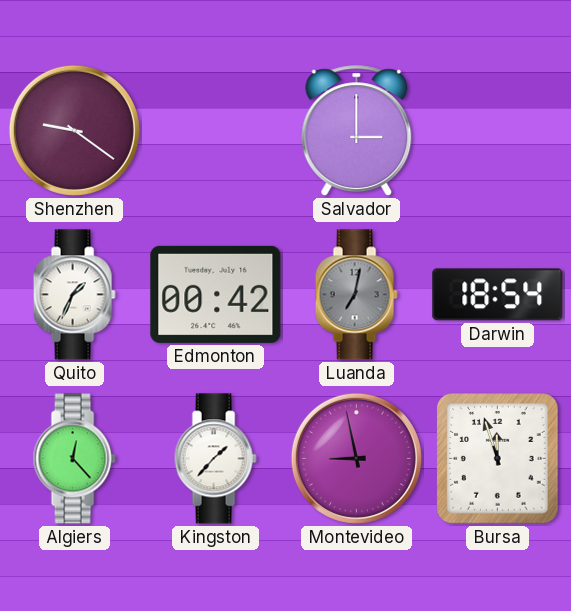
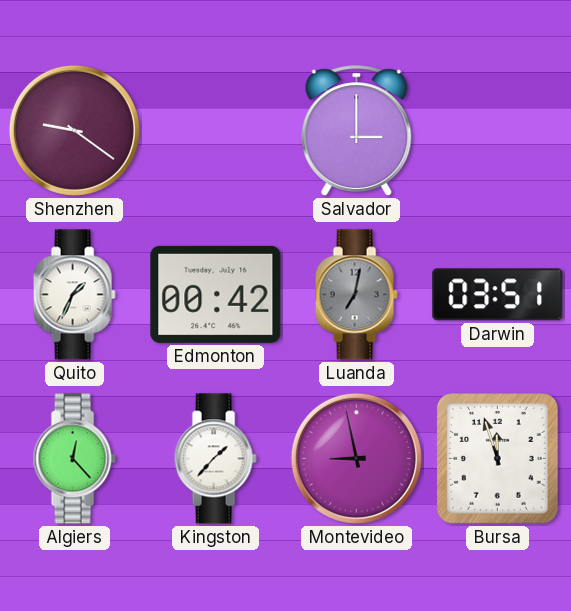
Darwin: 18:54 -> 03:51
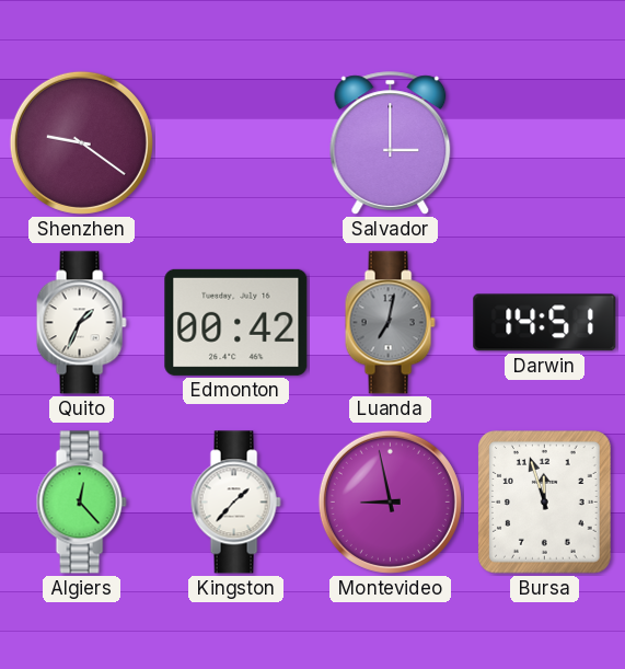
Darwin: 03:51 -> 14:51
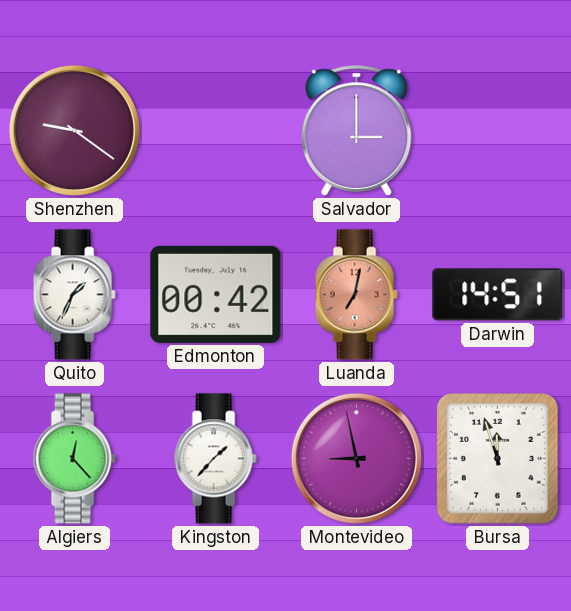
Luanda dial: grey -> salmon
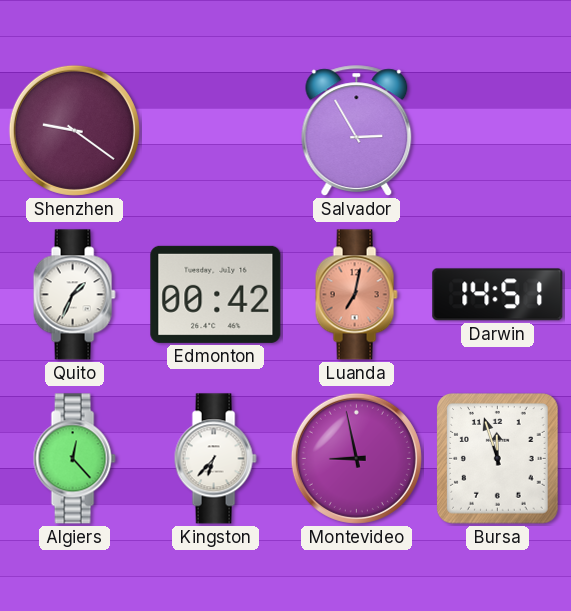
Salvador: 3:00 -> 2:55
Kingston: 1:37 -> 6:37
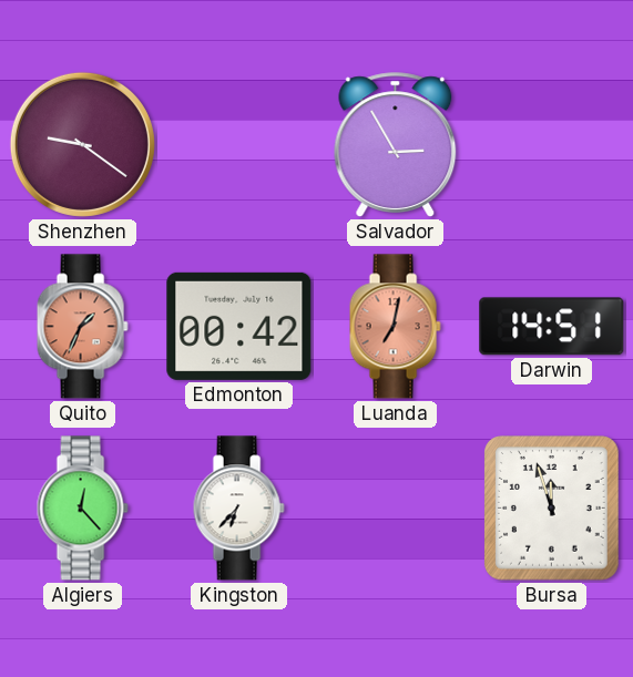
Quito dial: white -> salmon
Montevideo: 8:58 -> none
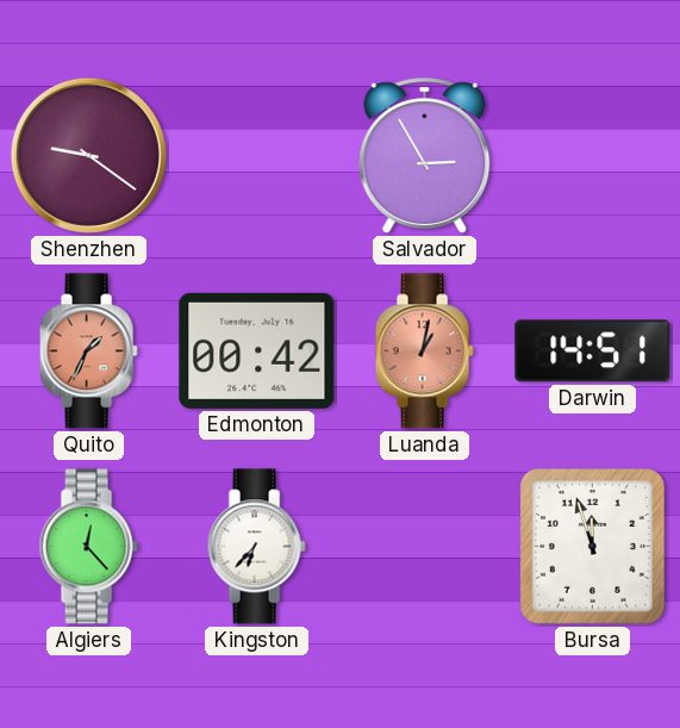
Luanda: 7:02 -> 1:02
